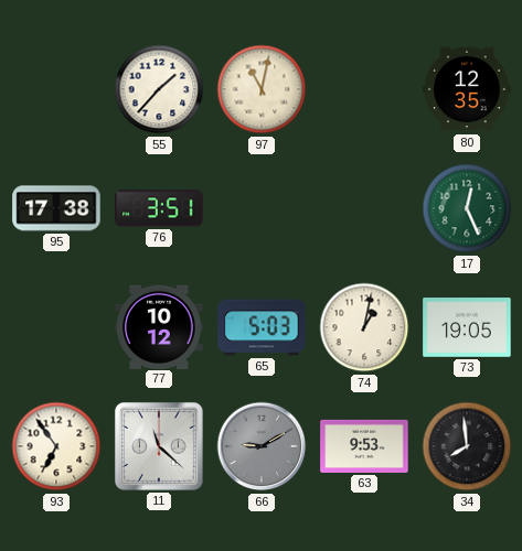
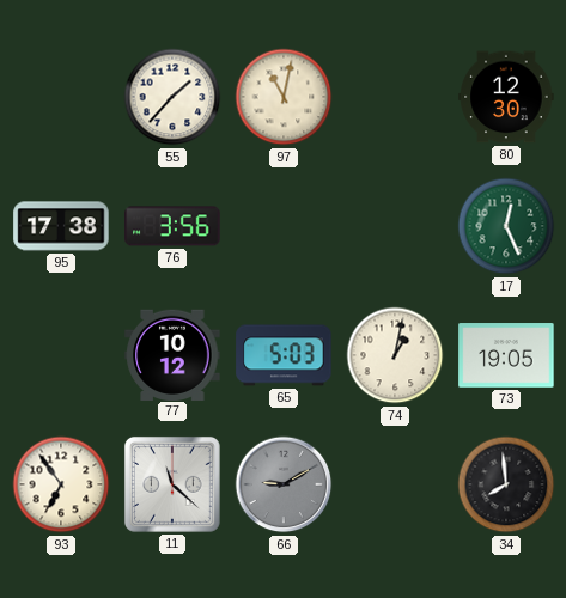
80: 12:35 -> 12:30
76: 3:51 -> 3:56
63: 9:53 -> none
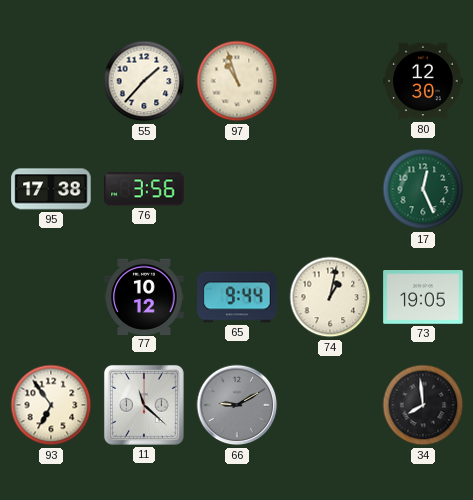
97: 11:02 -> 10:57
65: 5:03 -> 9:44
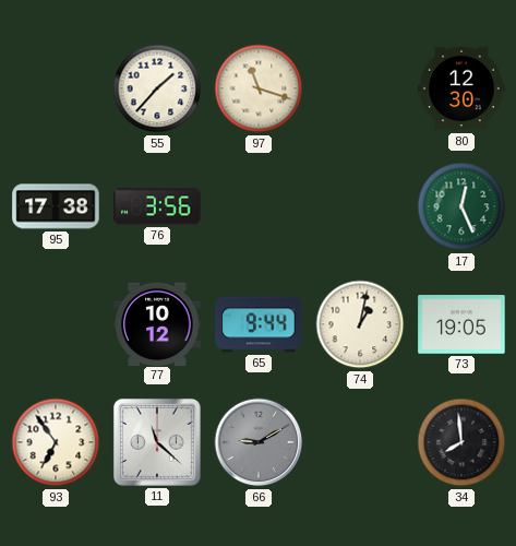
97: 10:57 -> 11:18
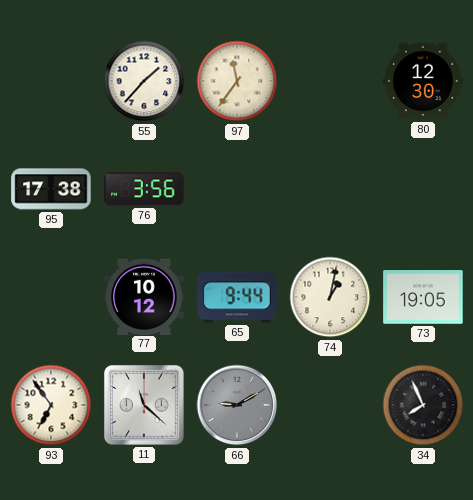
97: 11:18 -> 11:36
17: 12:26 -> none
34: 7:59 -> 7:56
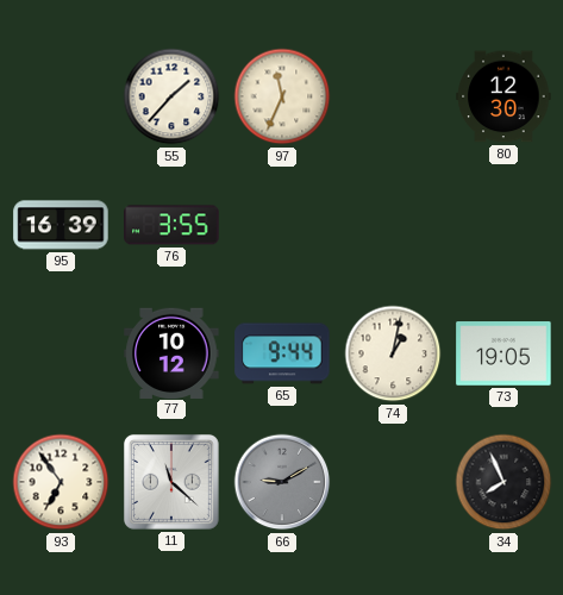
97: 11:36 -> 11:34
95: 17:38 -> 16:39
76: 3:56 -> 3:55
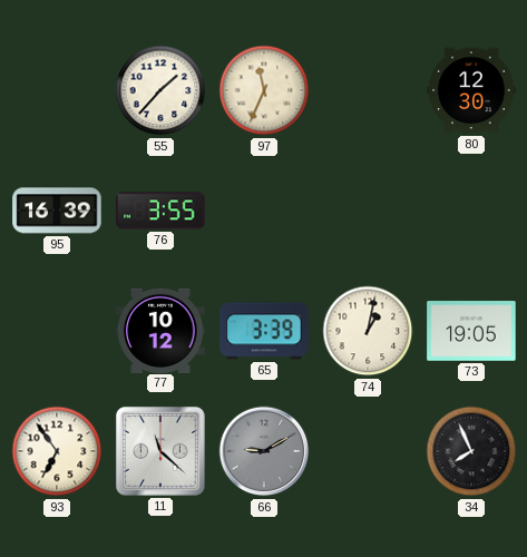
65: 9:44 -> 3:39
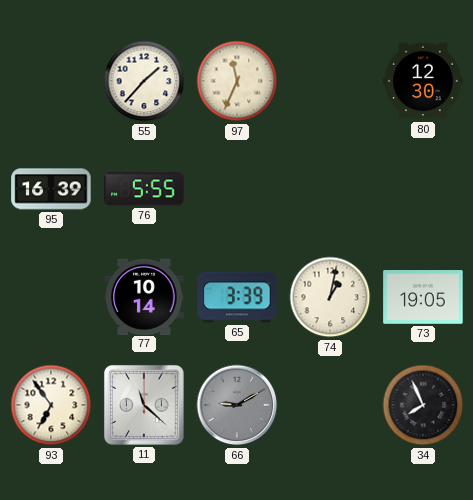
76: 3:55 -> 5:55
77: 10:12 -> 10:14
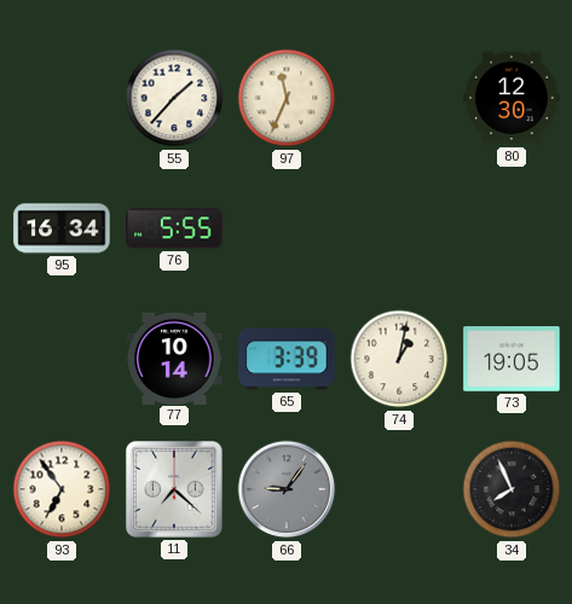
95: 16:39 -> 16:34
11: 11:22 -> 7:22
66: 9:10 -> 9:06
